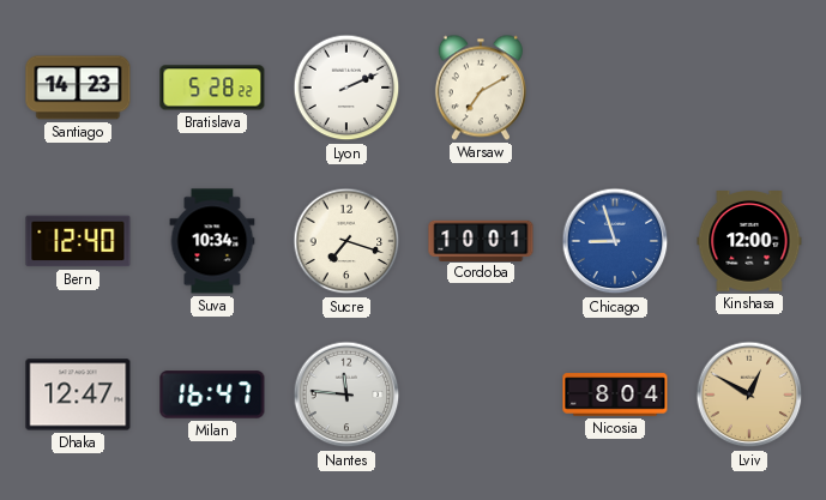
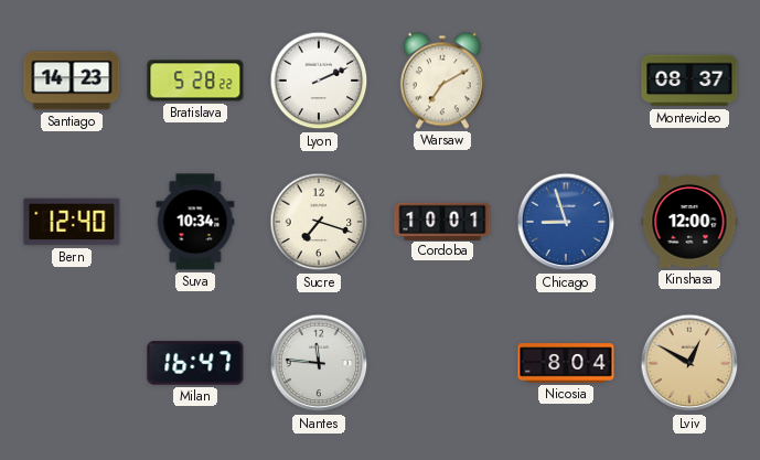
Montevideo: none -> 08:37
Dhaka: 12:47 -> none
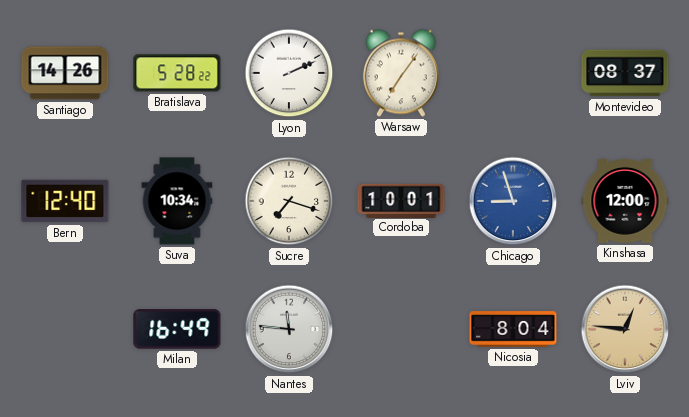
Santiago: 14:23 -> 14:26
Warsaw: 7:10 -> 7:06
Milan: 16:47 -> 16:49
Lviv: 12:50 -> 12:46
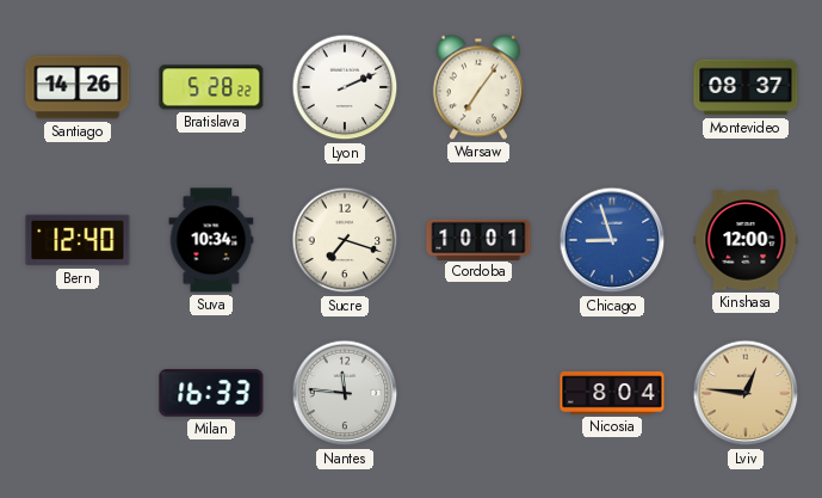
Milan: 16:49 -> 16:33
